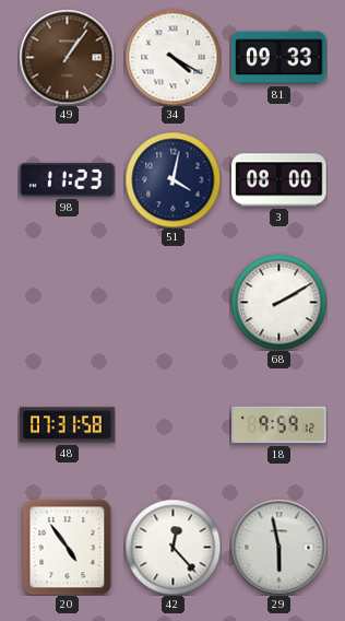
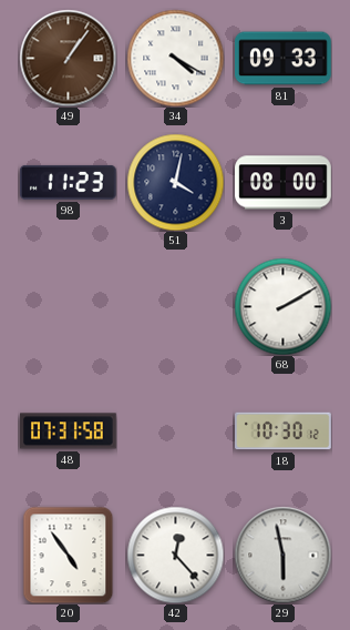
18: 9:59 -> 10:30
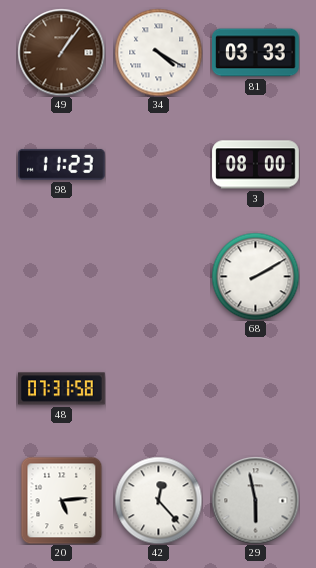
81: 09:33 -> 03:33
51: 4:02 -> none
18: 10:30 -> none
20: 4:54 -> 5:14
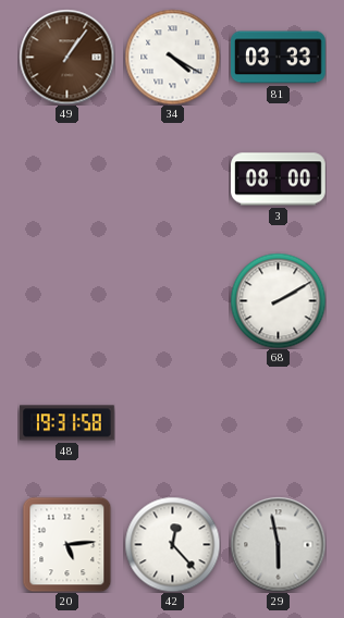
98: 11:23 -> none
48: 07:31 -> 19:31
